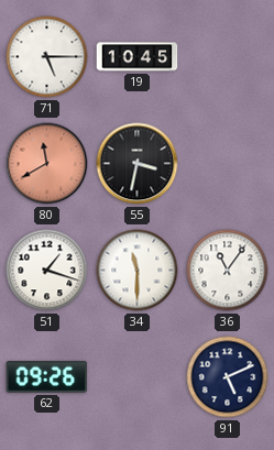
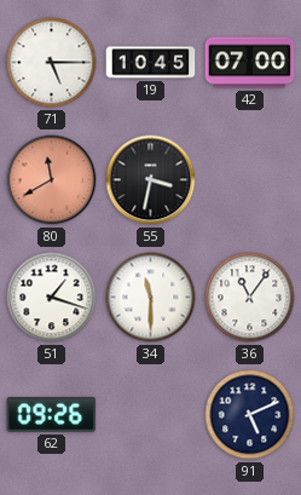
42: none -> 07:00
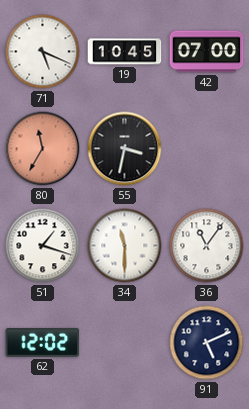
71: 5:15 -> 5:19
80: 11:40 -> 11:35
62: 09:26 -> 12:02
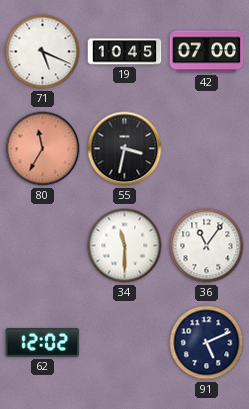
51: 1:18 -> none
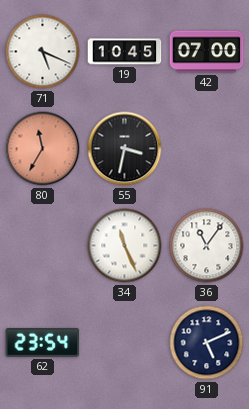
34: 11:30 -> 11:26
62: 12:02 -> 23:54
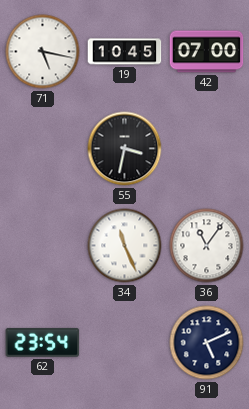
71: 5:19 -> 5:17
80: 11:35 -> none
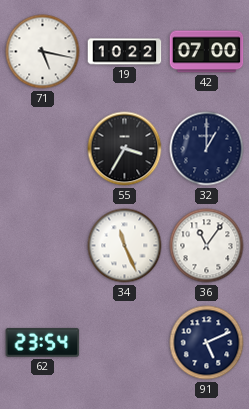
19: 10:45 -> 10:22
55: 3:32 -> 3:35
32: none -> 1:00
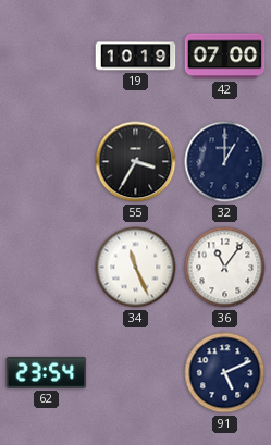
71: 5:17 -> none
19: 10:22 -> 10:19
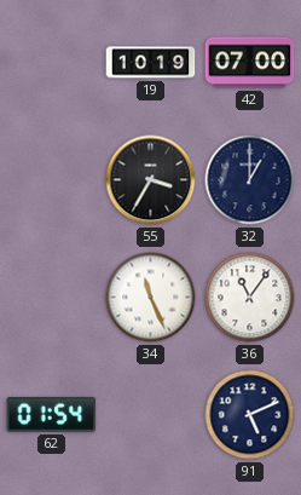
62: 23:54 -> 01:54
